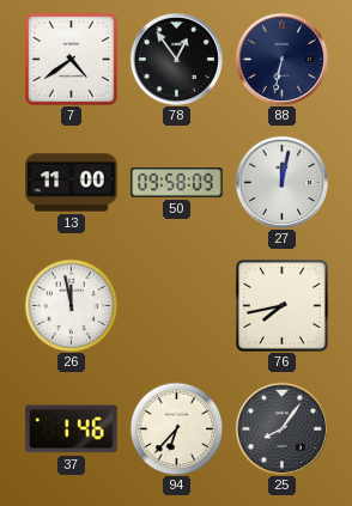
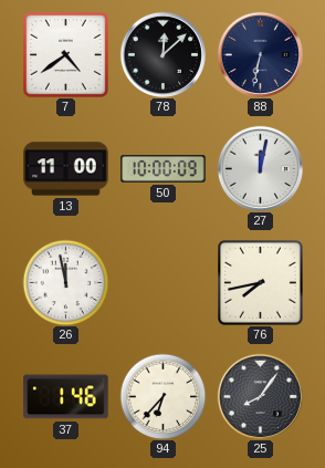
78: 12:54 -> 12:08
50: 09:58 -> 10:00
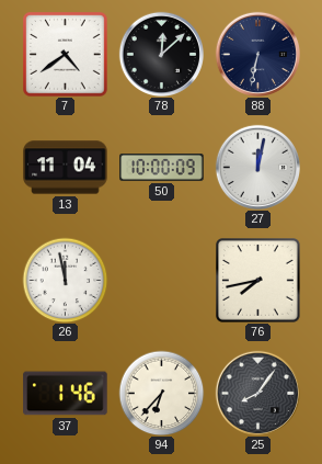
13: 11:00 -> 11:04
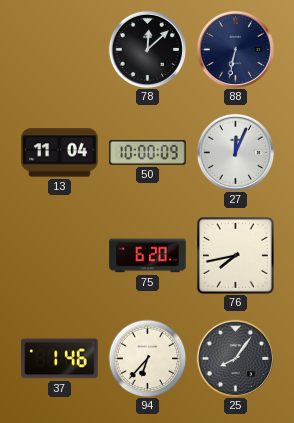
7: 4:39 -> none
27: 12:02 -> 12:04
26: 11:58 -> none
75: none -> 6:20
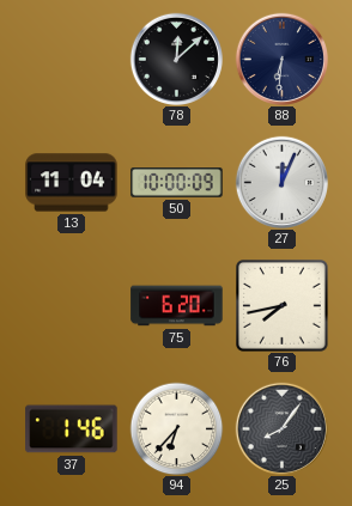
88: 6:32 -> 6:31
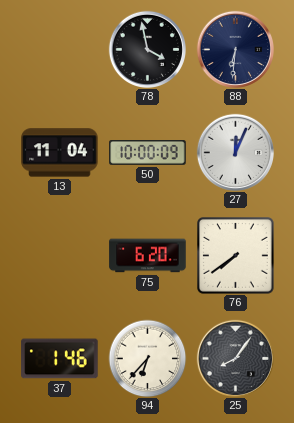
78: 12:08 -> 3:58
76: 7:43 -> 7:39
